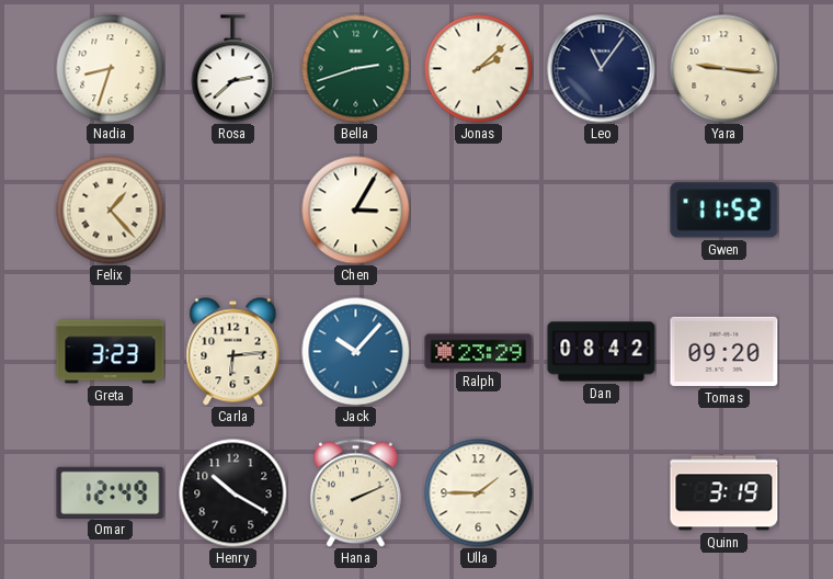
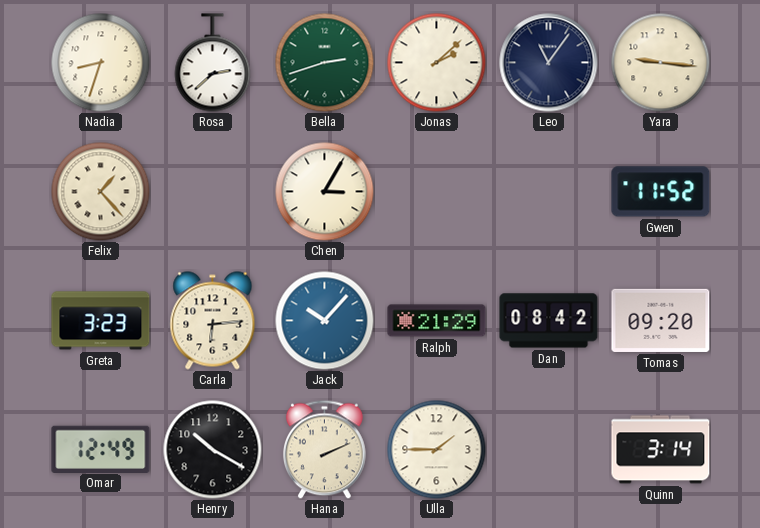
Ralph: 23:29 -> 21:29
Quinn: 3:19 -> 3:14
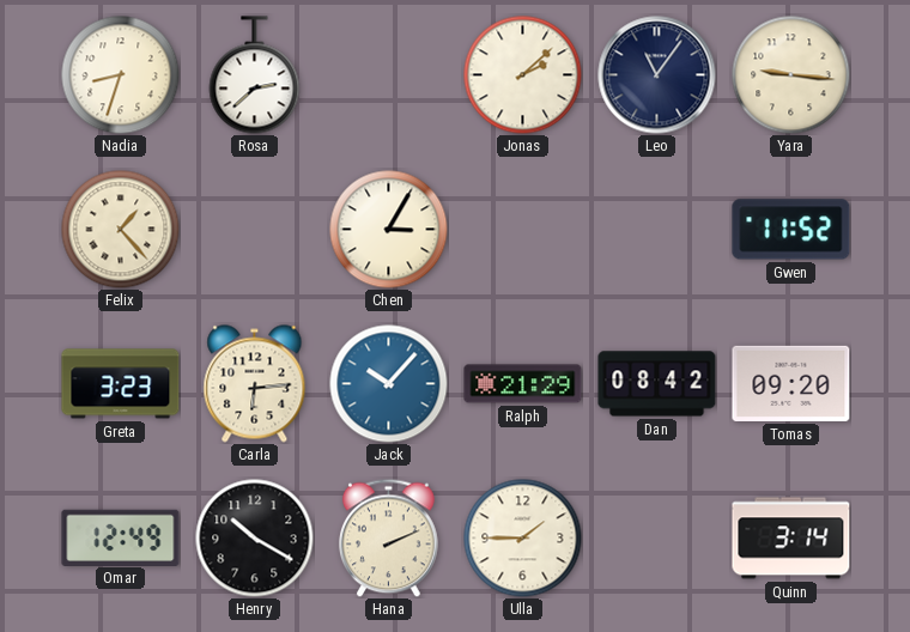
Bella: 2:42 -> none
